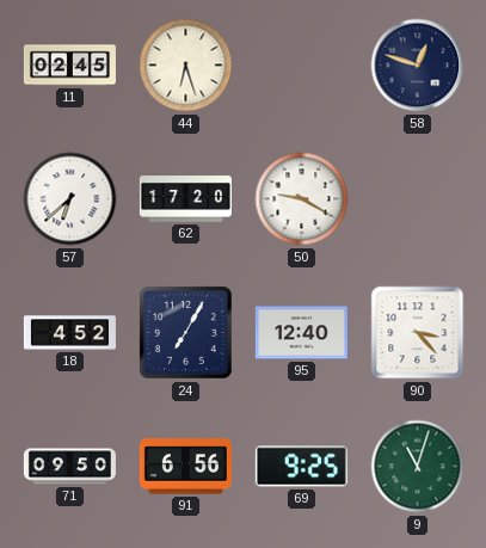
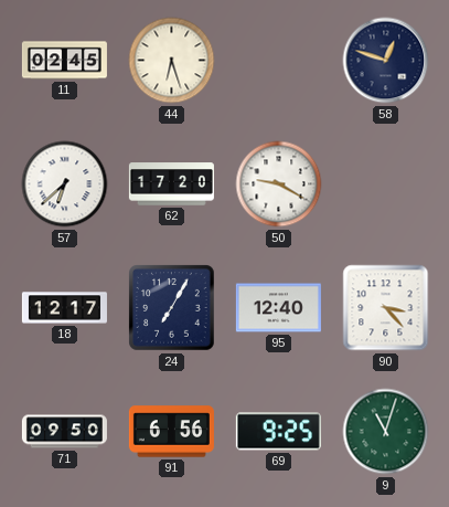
18: 4:52 -> 12:17
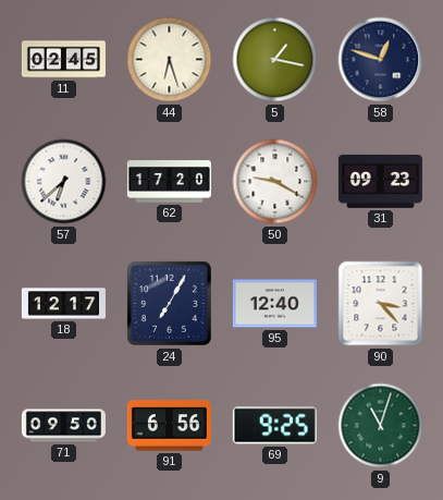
5: none -> 1:17
31: none -> 09:23
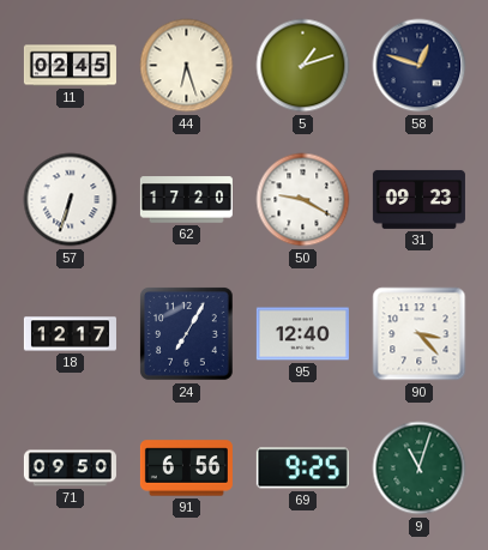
5: 1:17 -> 1:12
57: 6:38 -> 6:33
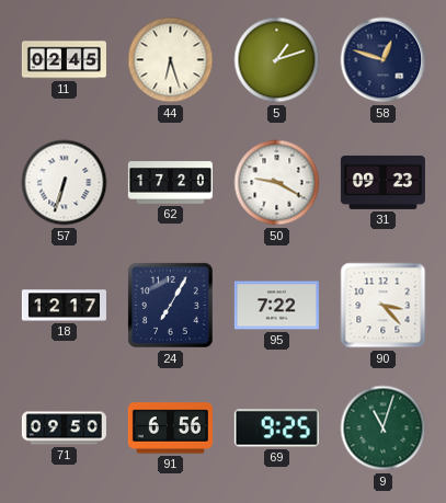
95: 12:40 -> 7:22
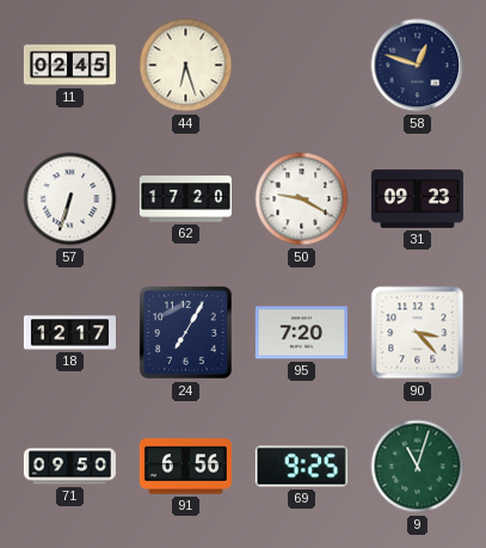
5: 1:12 -> none
95: 7:22 -> 7:20
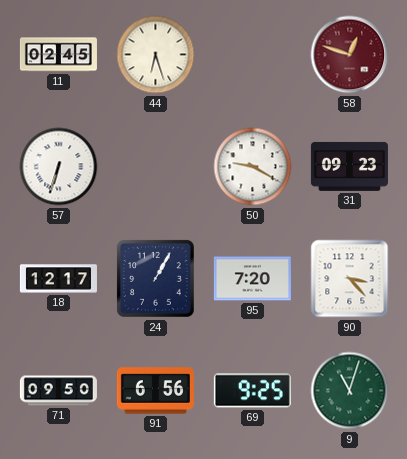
58 dial: navy -> burgundy
62: 17:20 -> none
24: 7:05 -> 1:05
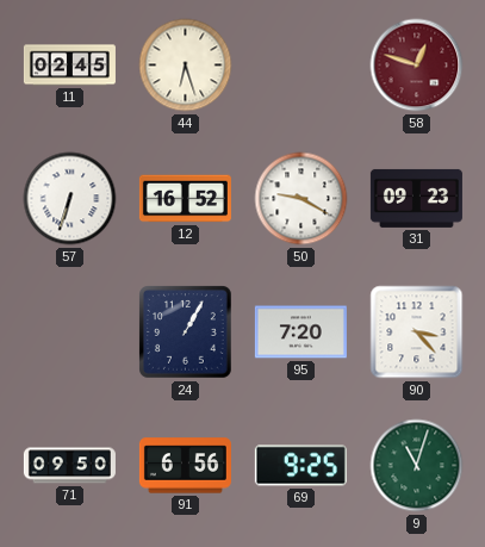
12: none -> 16:52
18: 12:17 -> none
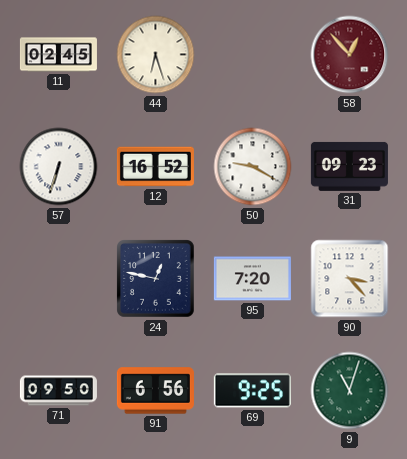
58: 12:48 -> 12:53
24: 1:05 -> 12:47
